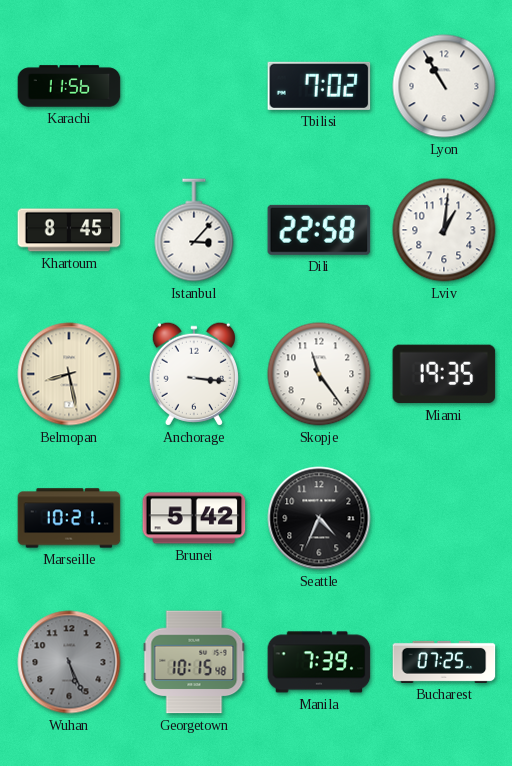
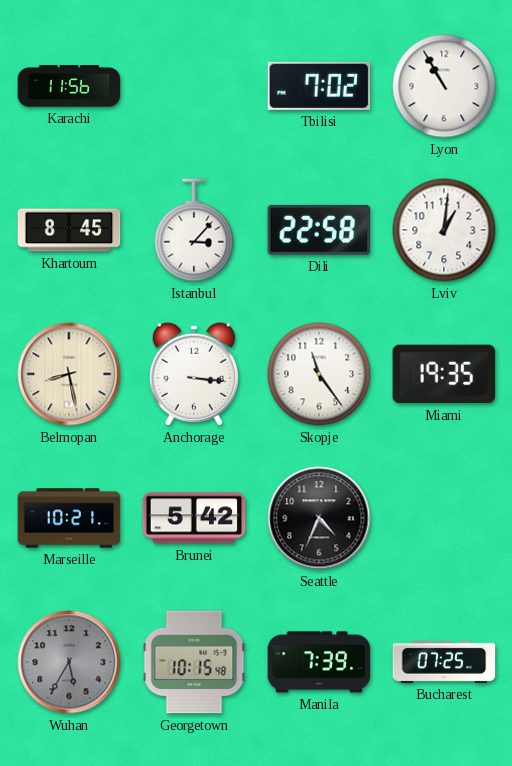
Wuhan: 5:26 -> 5:35
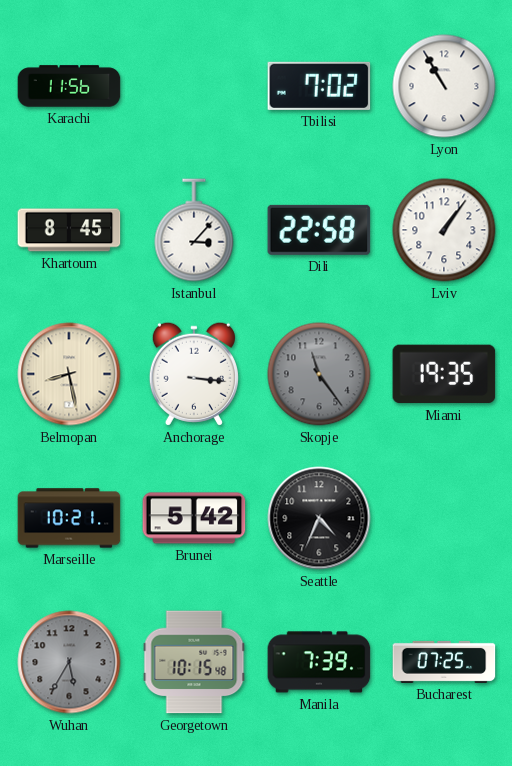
Lviv: 1:01 -> 1:06
Skopje dial: white -> grey
